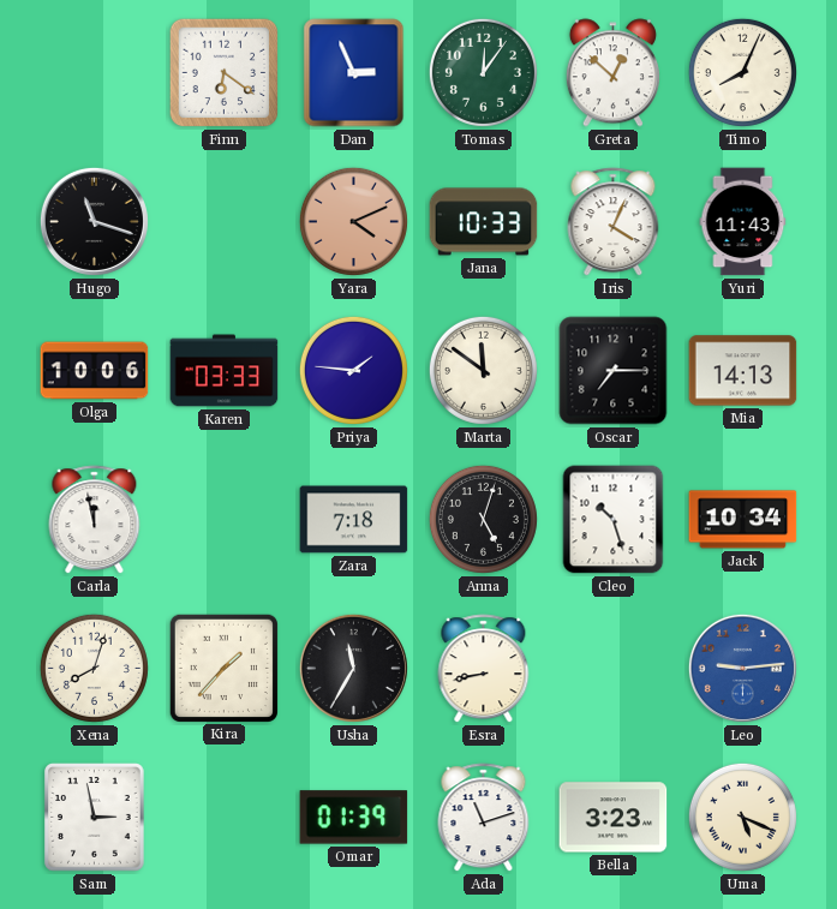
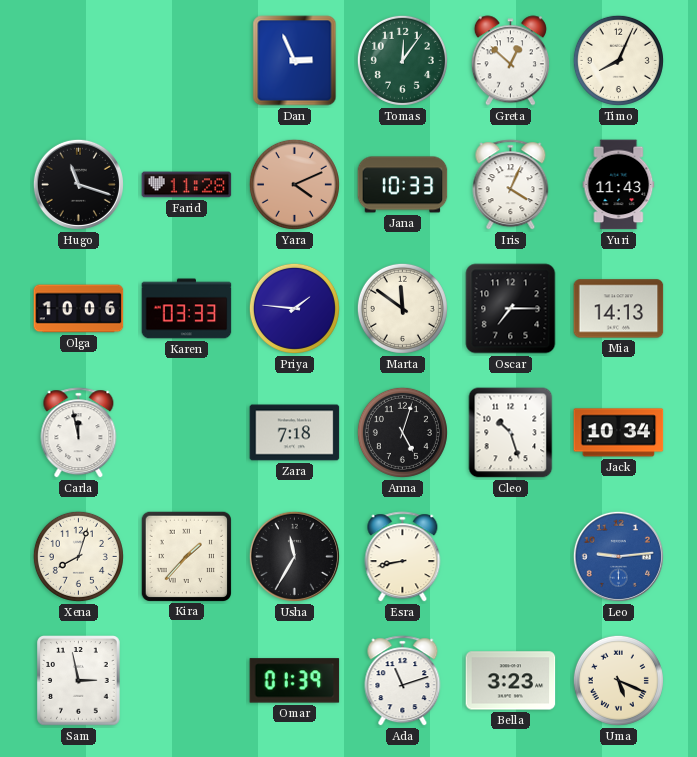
Finn: 6:21 -> none
Farid: none -> 11:28
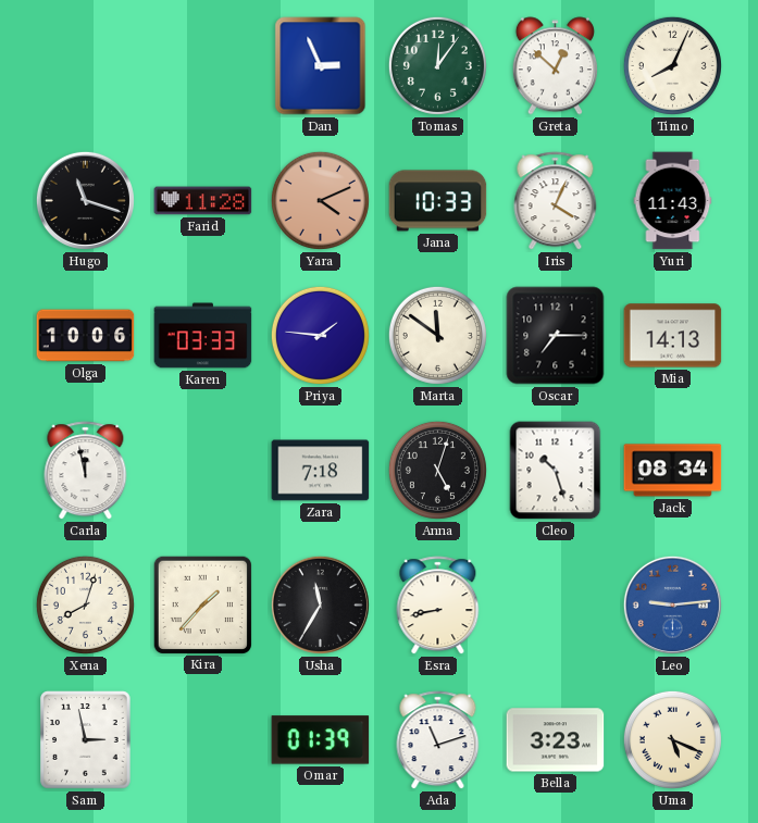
Jack: 10:34 -> 08:34
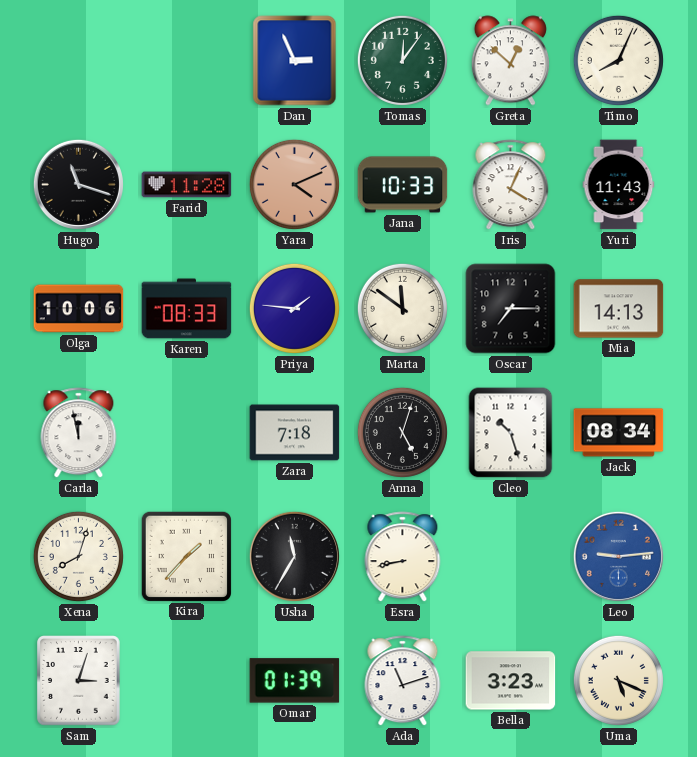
Karen: 03:33 -> 08:33
Sam: 2:58 -> 3:03
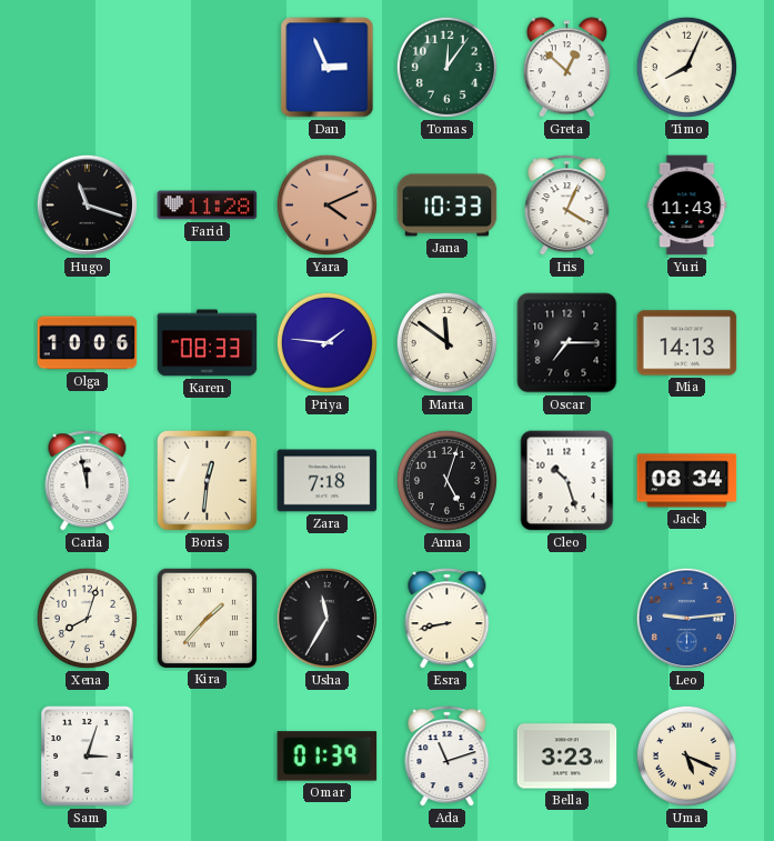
Boris: none -> 12:31
